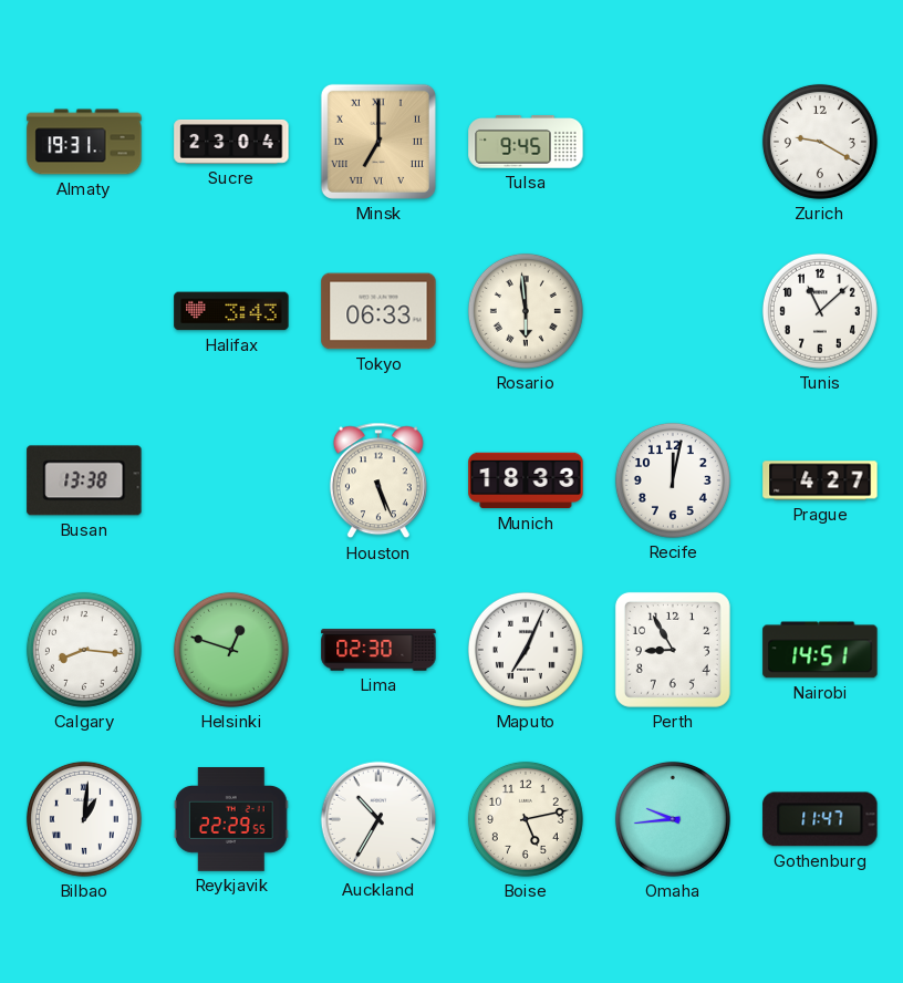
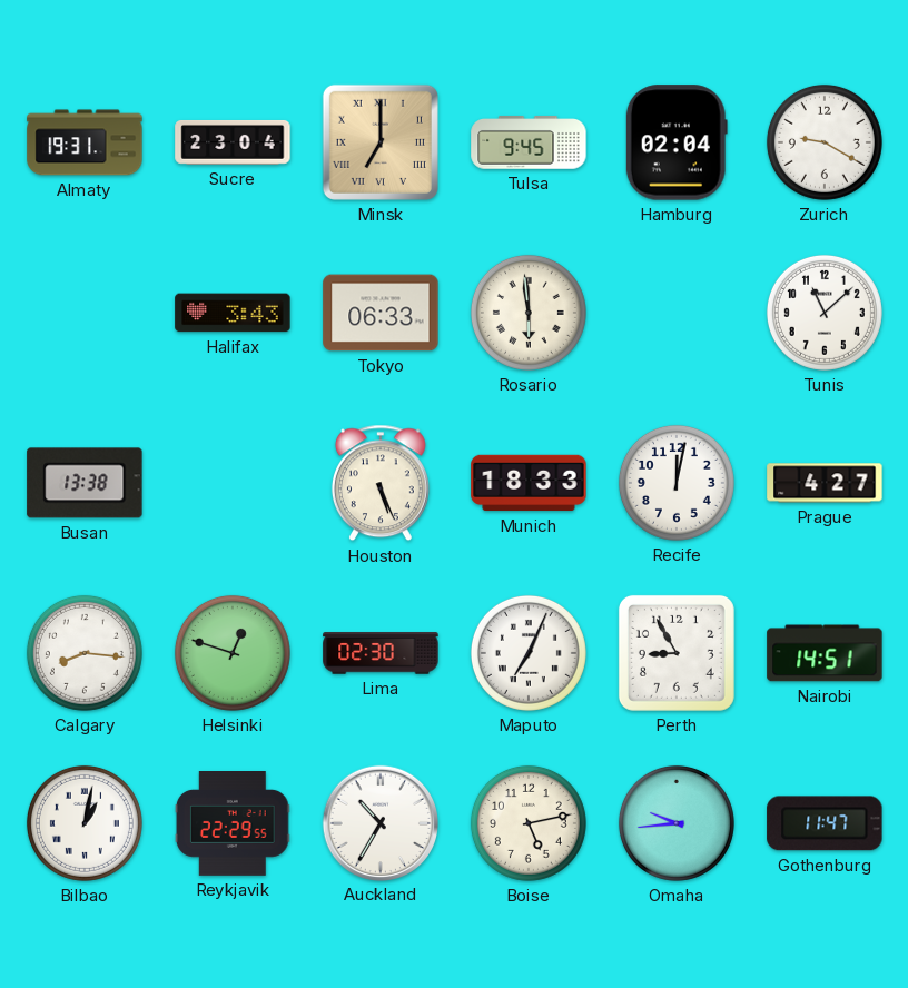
Hamburg: none -> 02:04
Bilbao: 1:01 -> 1:02
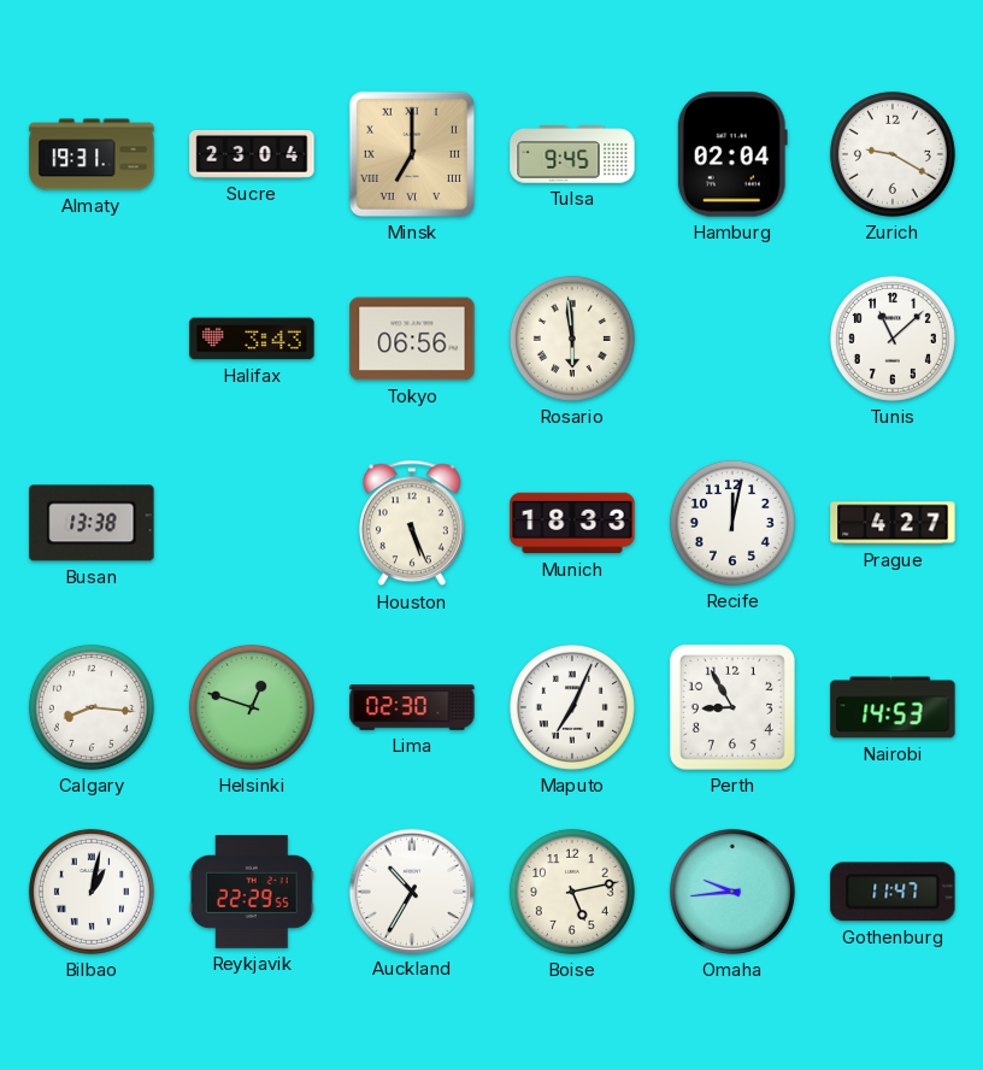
Tokyo: 06:33 -> 06:56
Nairobi: 14:51 -> 14:53
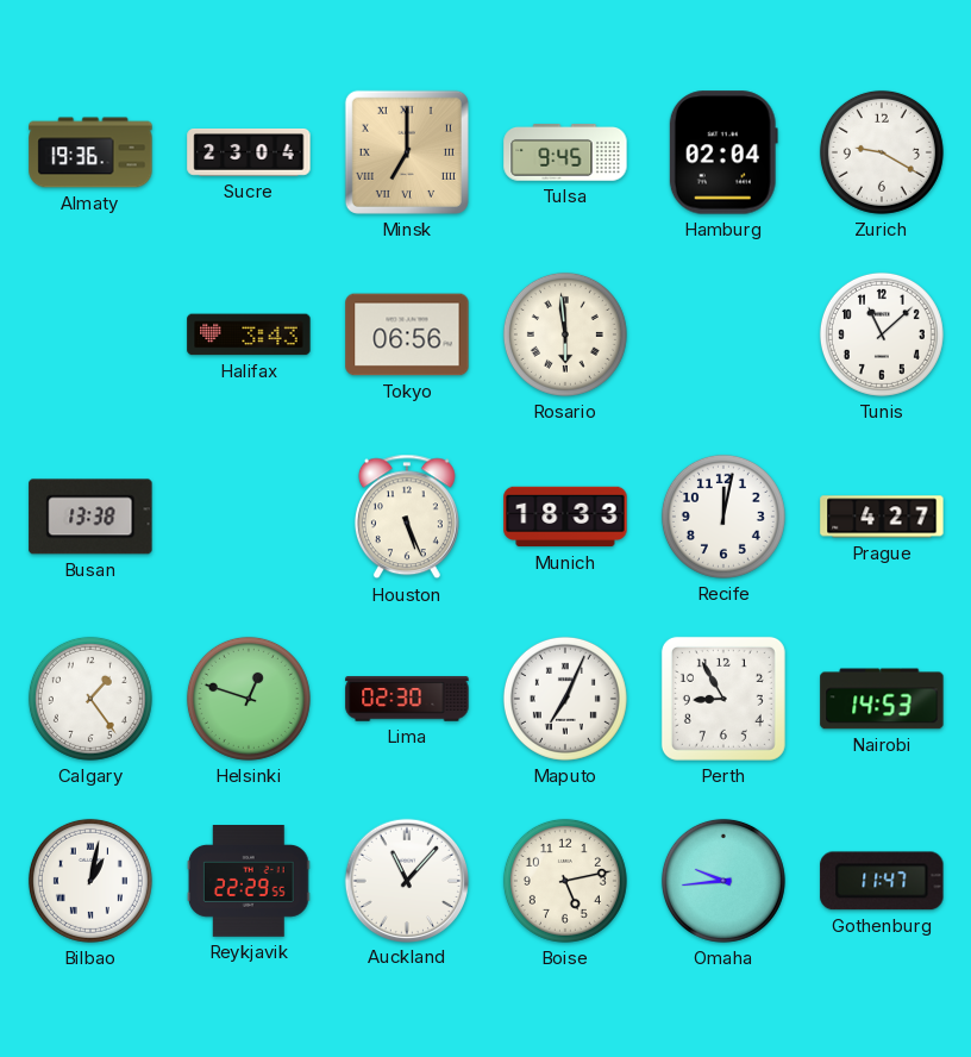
Almaty: 19:31 -> 19:36
Calgary: 8:16 -> 1:24
Auckland: 10:35 -> 11:07
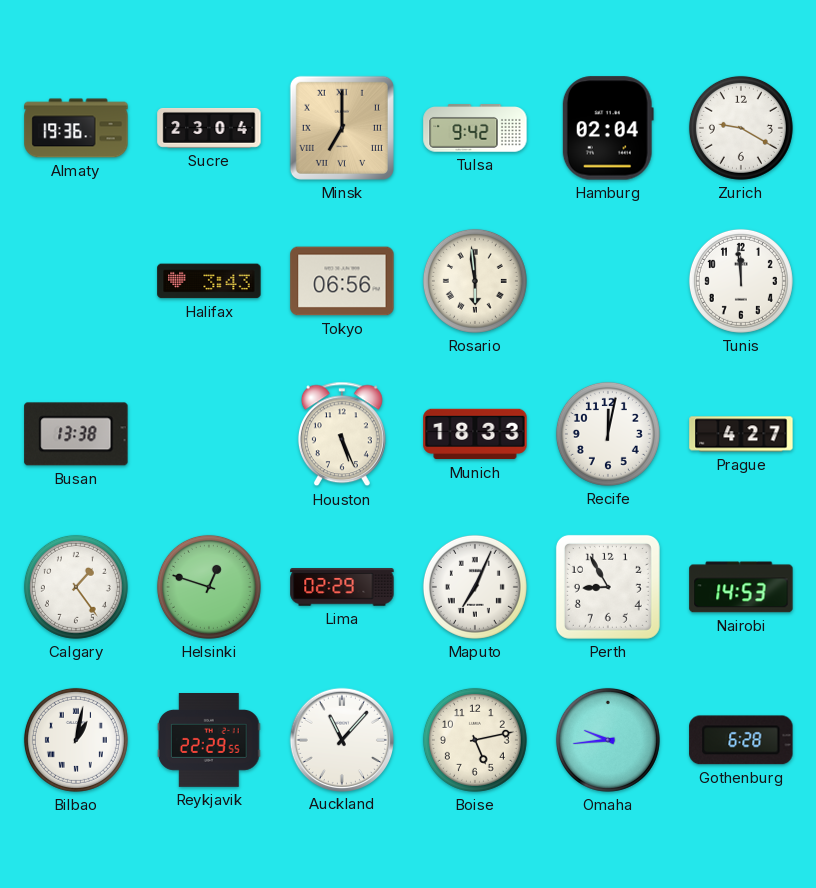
Tulsa: 9:45 -> 9:42
Tunis: 11:08 -> 11:59
Lima: 02:30 -> 02:29
Gothenburg: 11:47 -> 6:28
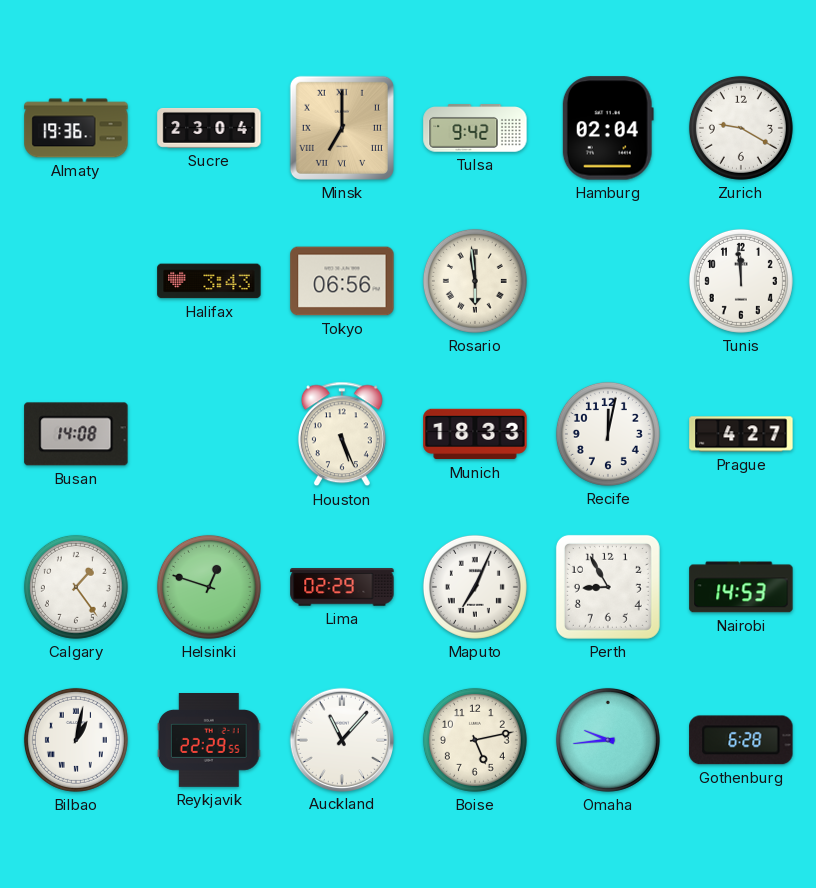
Busan: 13:38 -> 14:08
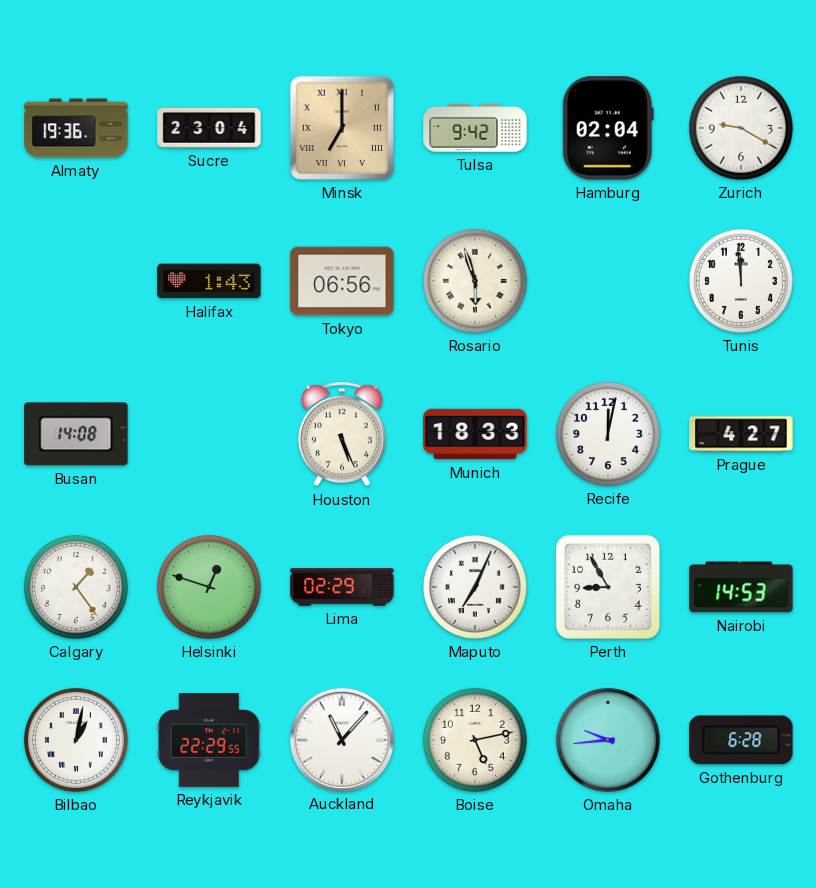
Halifax: 3:43 -> 1:43
Rosario: 5:59 -> 5:57
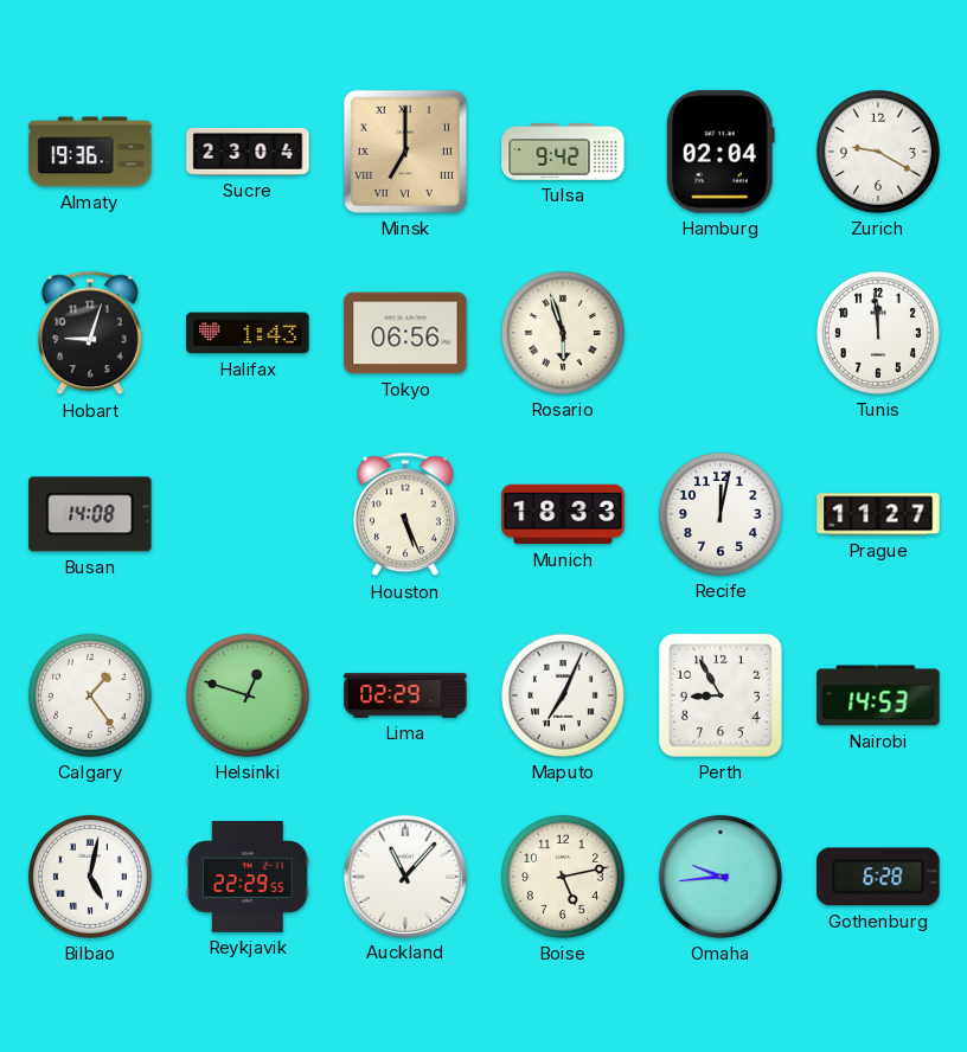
Hobart: none -> 9:03
Prague: 4:27 -> 11:27
Bilbao: 1:02 -> 5:02
